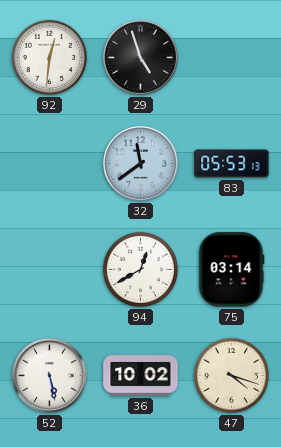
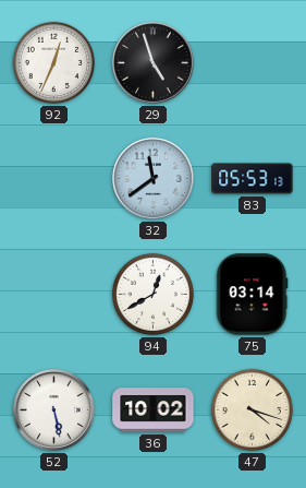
92: 12:31 -> 12:34
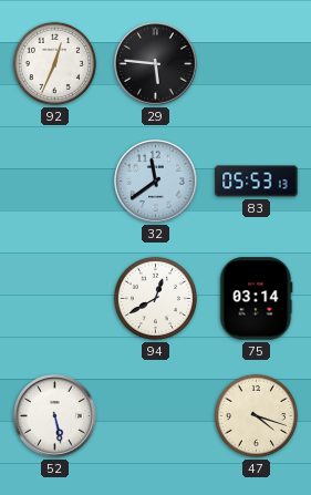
29: 4:57 -> 5:46
36: 10:02 -> none
